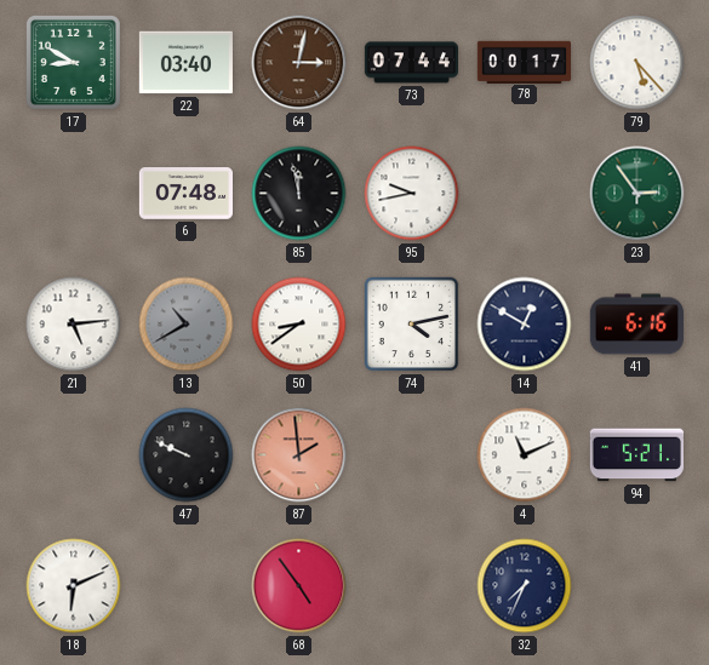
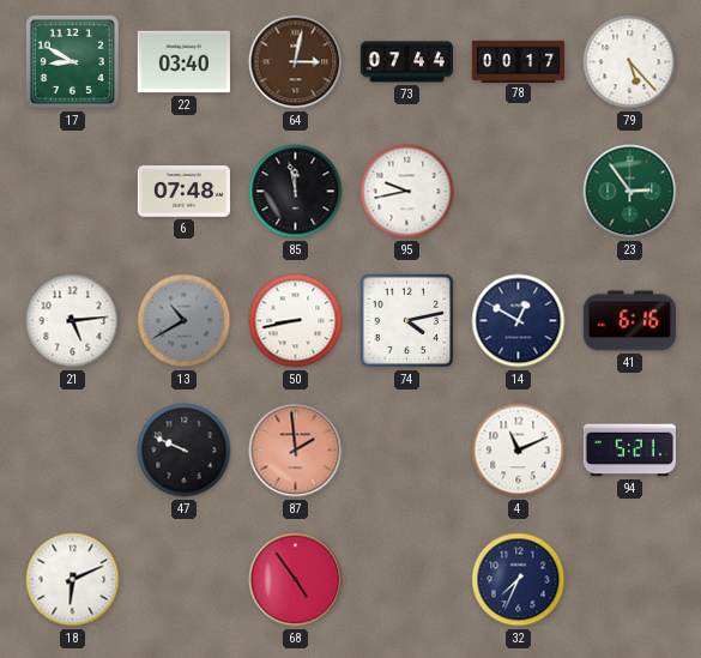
50: 8:39 -> 8:43
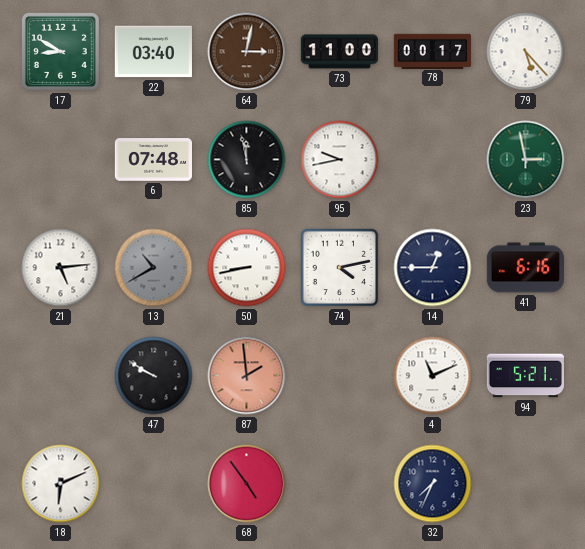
73: 07:44 -> 11:00
23: 2:54 -> 2:58
14: 12:50 -> 12:45
47: 9:49 -> 9:50
